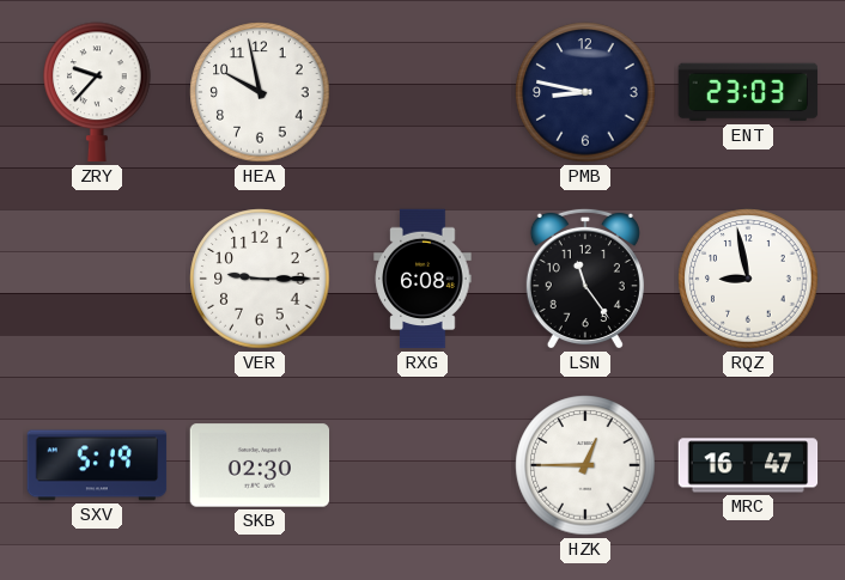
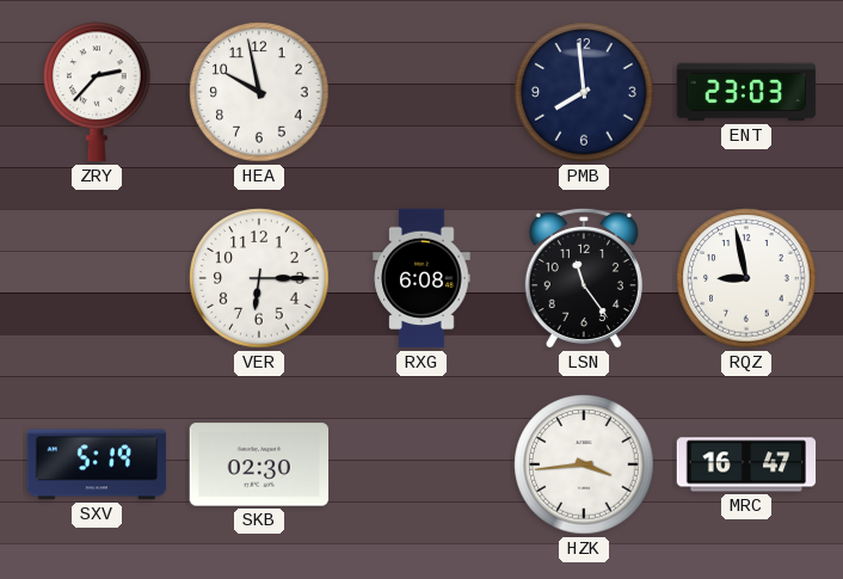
ZRY: 9:37 -> 2:37
PMB: 8:47 -> 7:59
VER: 9:15 -> 6:15
HZK: 12:45 -> 3:44
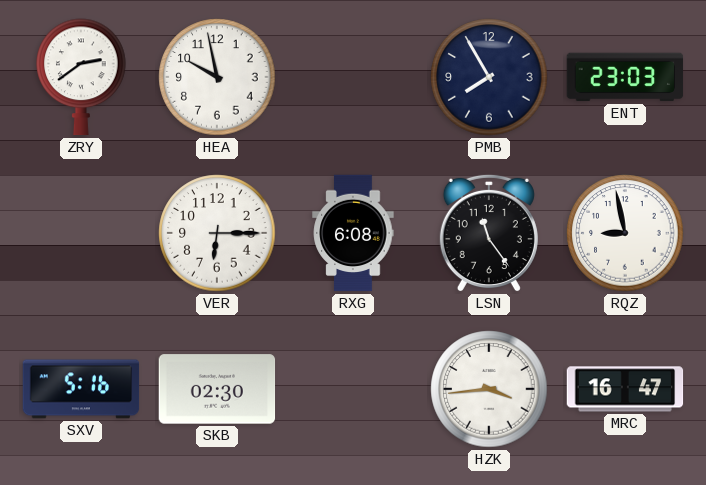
ZRY: 2:37 -> 2:39
PMB: 7:59 -> 7:55
SXV: 5:19 -> 5:16
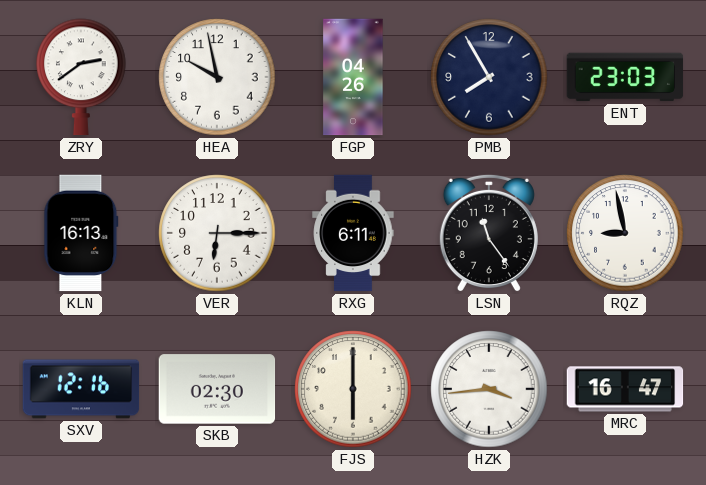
FGP: none -> 04:26
KLN: none -> 16:13
RXG: 6:08 -> 6:11
SXV: 5:16 -> 12:16
FJS: none -> 6:00
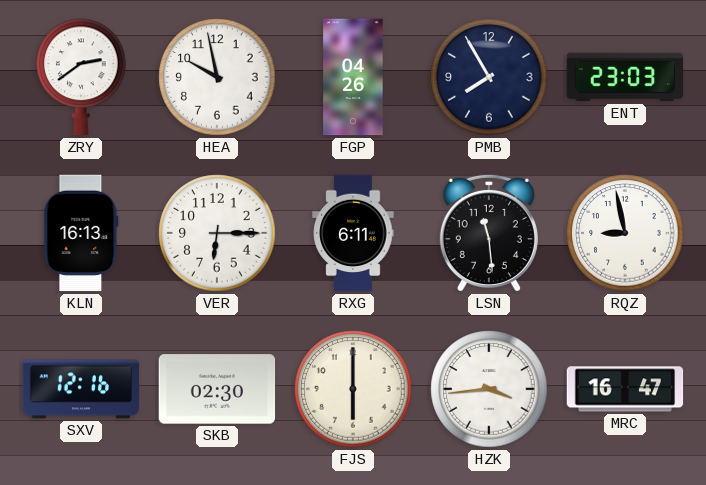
LSN: 11:24 -> 11:29
